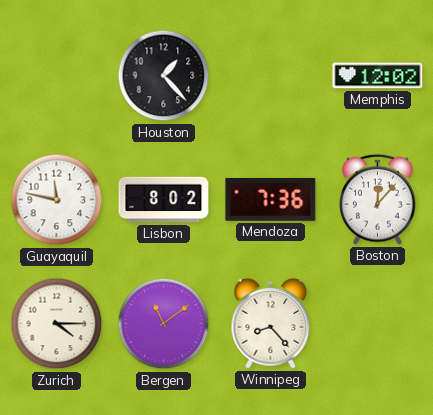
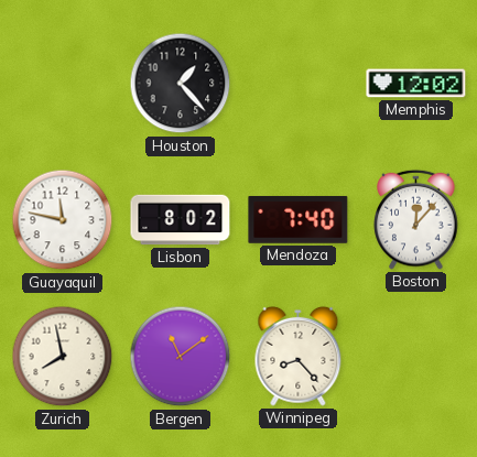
Mendoza: 7:36 -> 7:40
Zurich: 4:15 -> 7:58
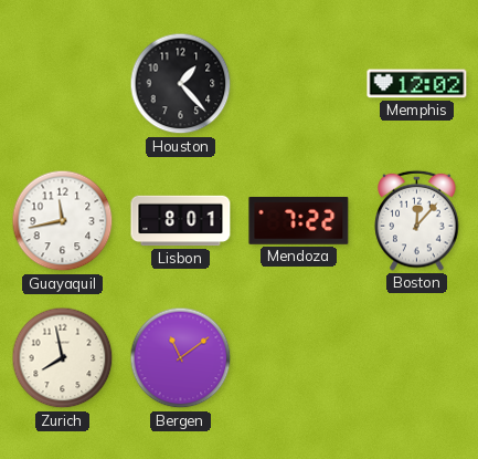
Guayaquil: 11:47 -> 11:43
Lisbon: 8:02 -> 8:01
Mendoza: 7:40 -> 7:22
Winnipeg: 8:23 -> none
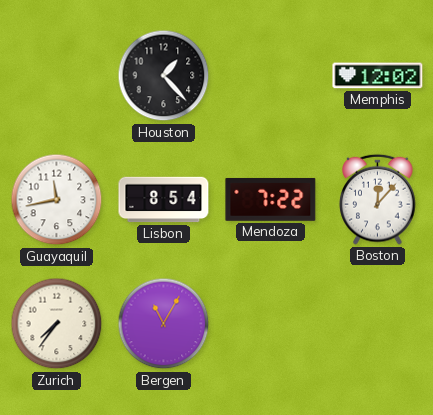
Lisbon: 8:01 -> 8:54
Zurich: 7:58 -> 7:36
Bergen: 11:09 -> 11:05
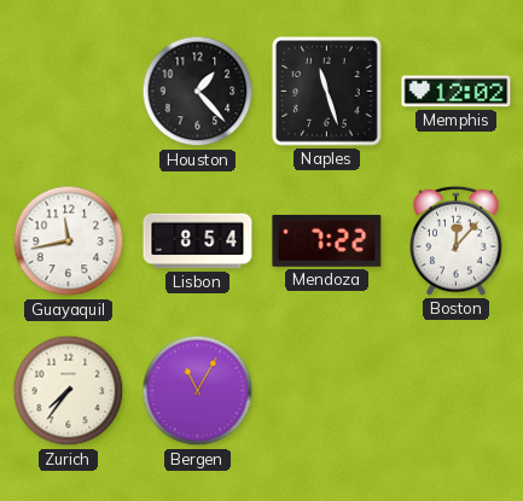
Naples: none -> 11:27
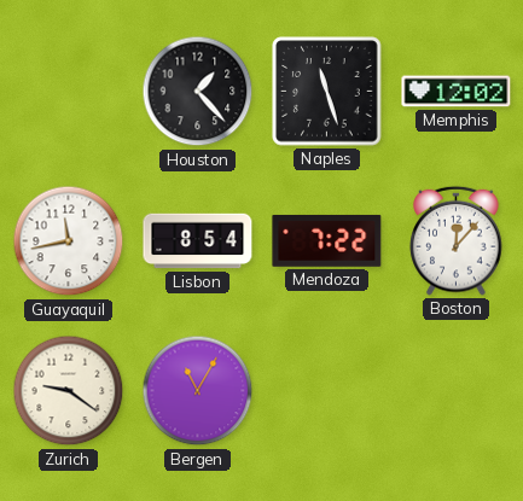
Zurich: 7:36 -> 9:21
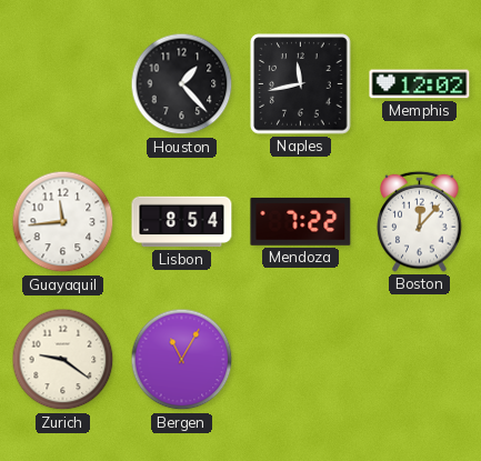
Naples: 11:27 -> 11:43
Guayaquil: 11:43 -> 11:44
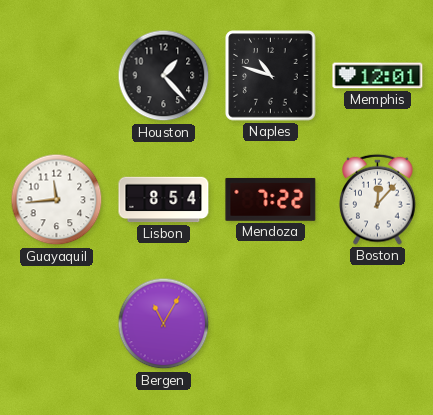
Naples: 11:43 -> 10:48
Memphis: 12:02 -> 12:01
Zurich: 9:21 -> none
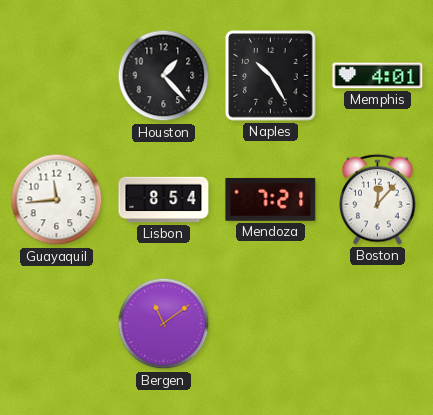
Naples: 10:48 -> 10:25
Memphis: 12:01 -> 4:01
Mendoza: 7:22 -> 7:21
Bergen: 11:05 -> 11:09
